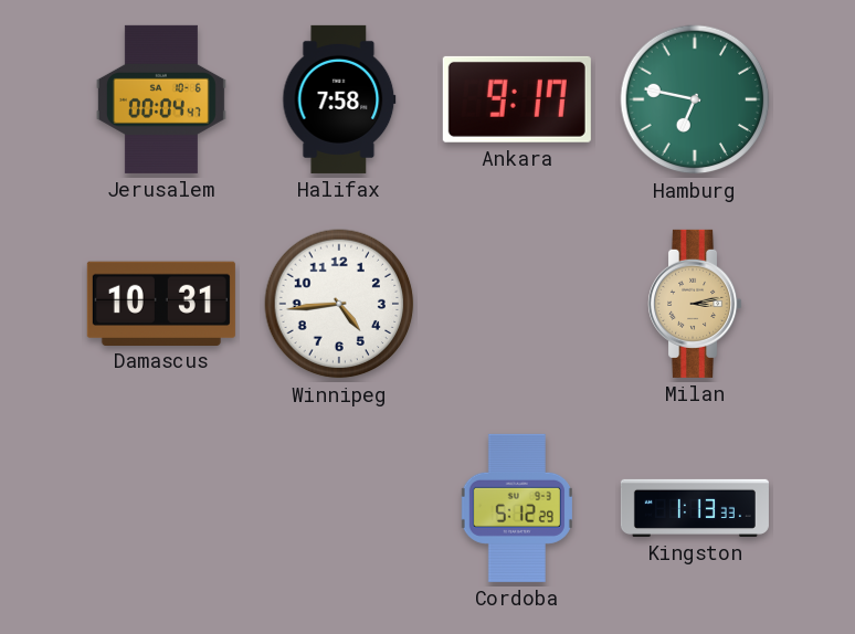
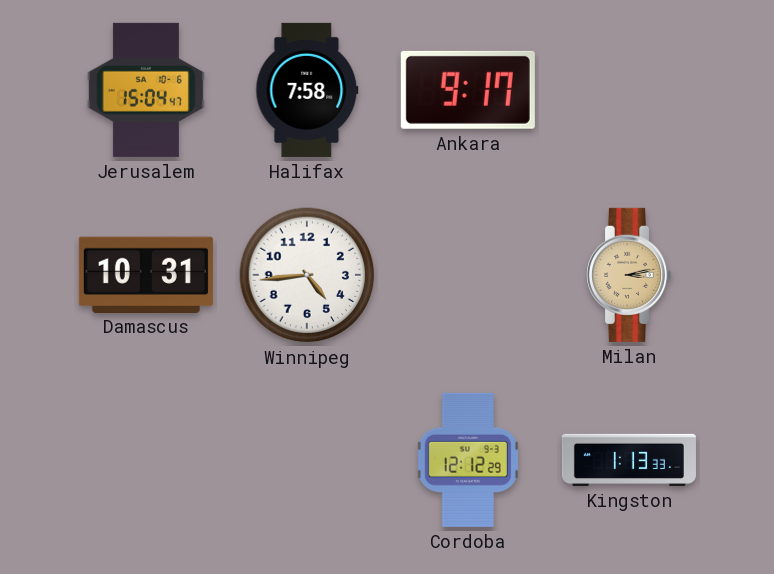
Jerusalem: 00:04 -> 15:04
Hamburg: 6:47 -> none
Cordoba: 5:12 -> 12:12
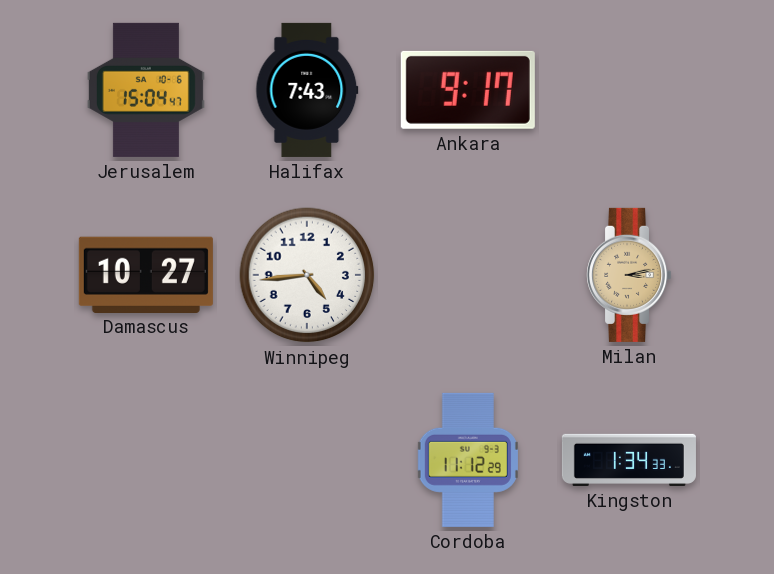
Halifax: 7:58 -> 7:43
Damascus: 10:31 -> 10:27
Cordoba: 12:12 -> 11:12
Kingston: 1:13 -> 1:34
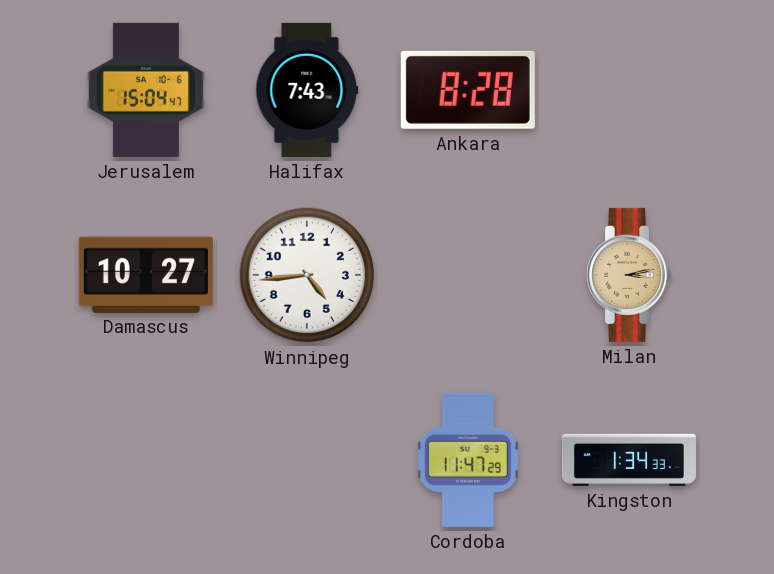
Ankara: 9:17 -> 8:28
Cordoba: 11:12 -> 11:47
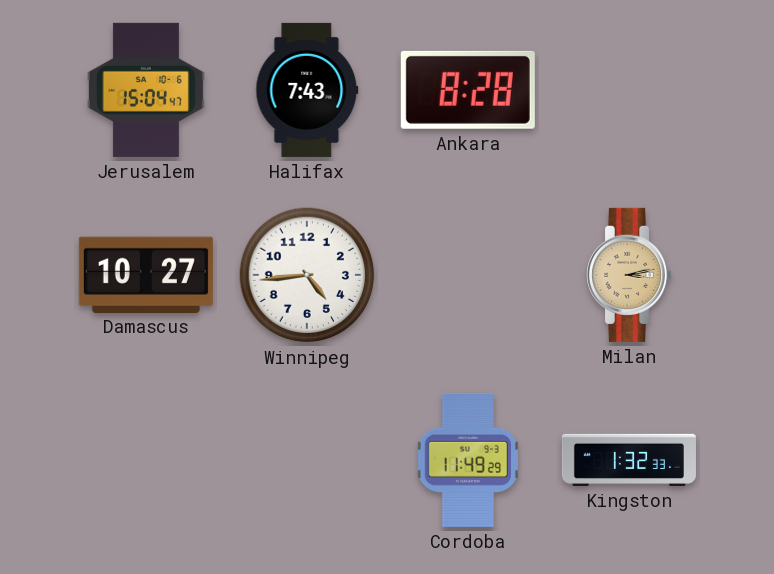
Cordoba: 11:47 -> 11:49
Kingston: 1:34 -> 1:32
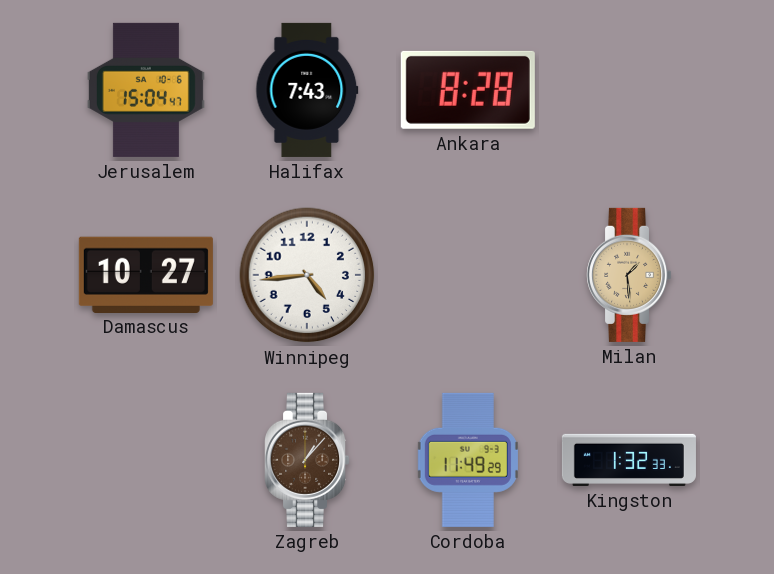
Milan: 3:13 -> 1:29
Zagreb: none -> 1:07
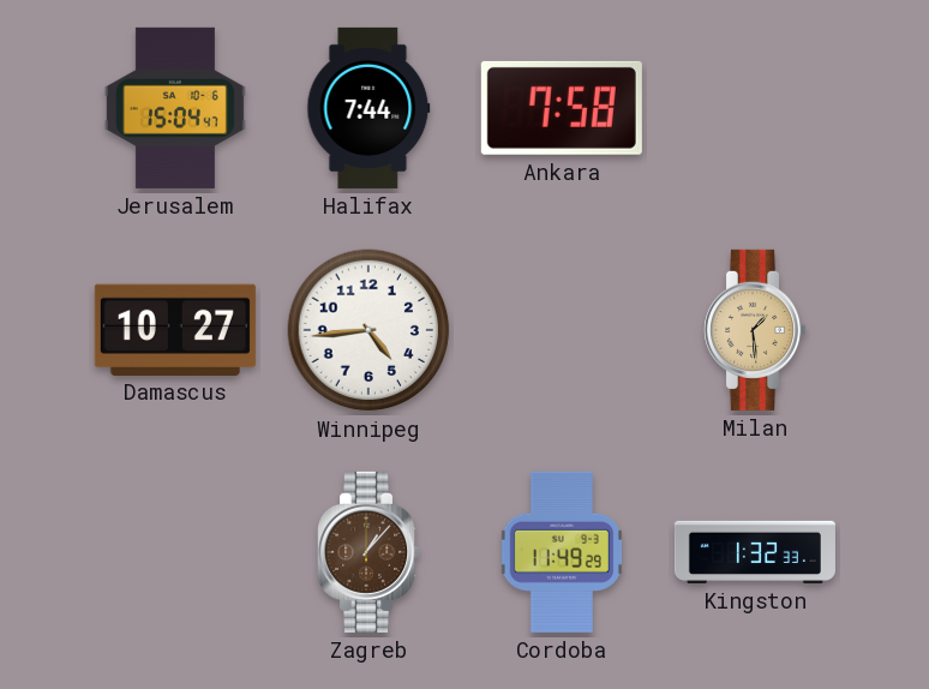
Halifax: 7:43 -> 7:44
Ankara: 8:28 -> 7:58
